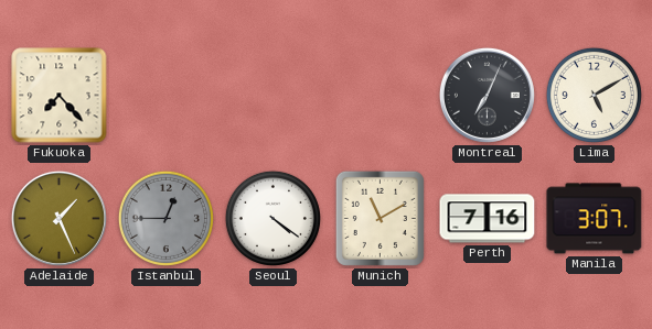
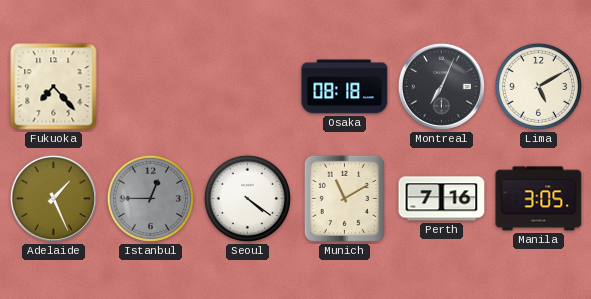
Osaka: none -> 08:18
Manila: 3:07 -> 3:05
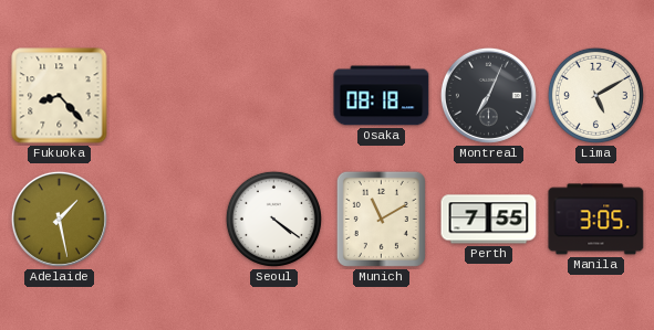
Fukuoka: 7:23 -> 8:23
Adelaide: 1:26 -> 1:28
Istanbul: 12:45 -> none
Perth: 7:16 -> 7:55
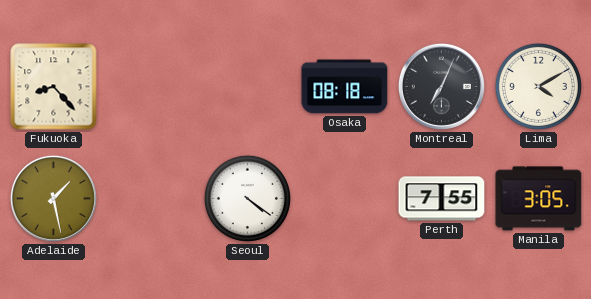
Lima: 5:10 -> 4:10
Munich: 11:10 -> none
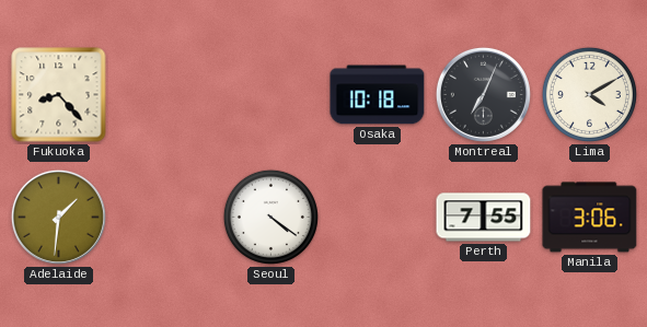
Osaka: 08:18 -> 10:18
Adelaide: 1:28 -> 1:31
Manila: 3:05 -> 3:06
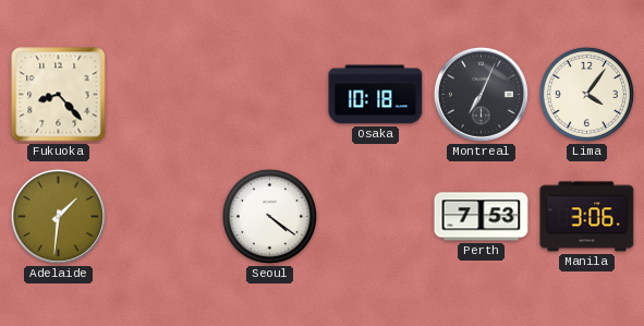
Lima: 4:10 -> 4:06
Perth: 7:55 -> 7:53
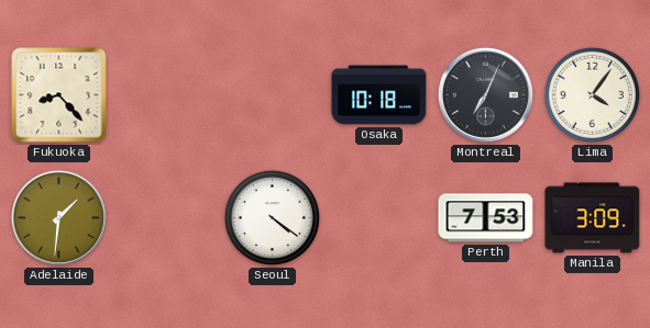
Manila: 3:06 -> 3:09
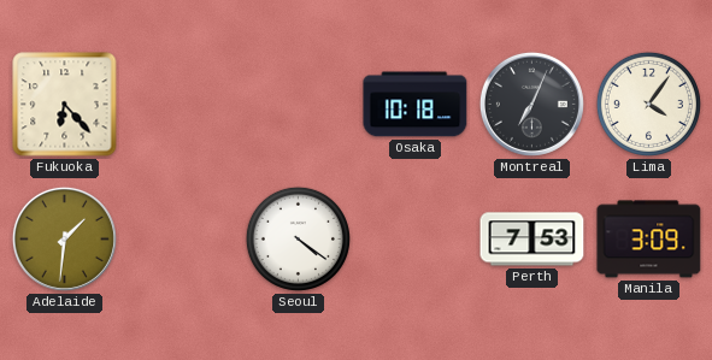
Fukuoka: 8:23 -> 6:23
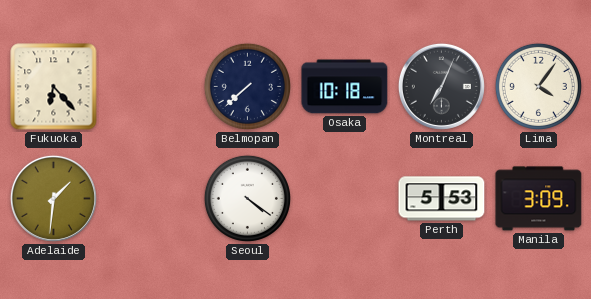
Belmopan: none -> 7:38
Perth: 7:53 -> 5:53
